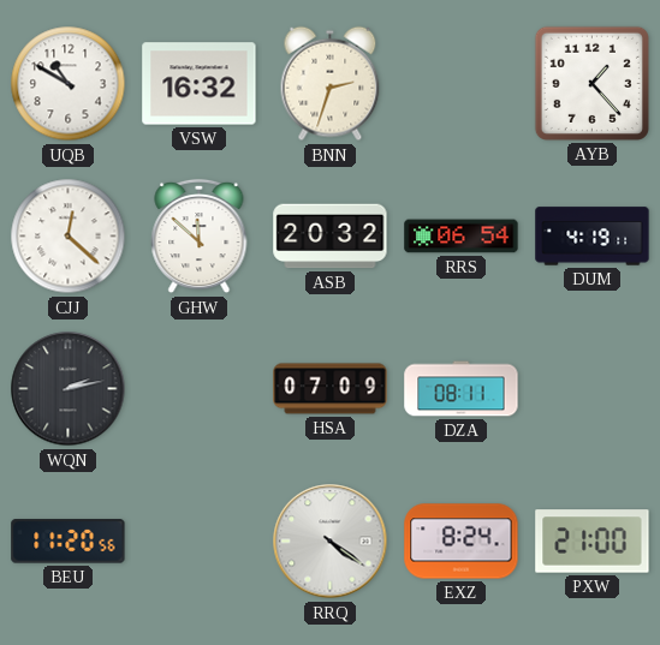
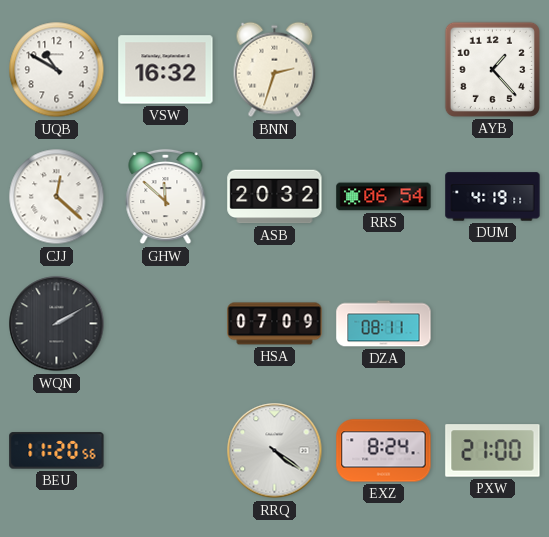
WQN: 2:13 -> 2:10
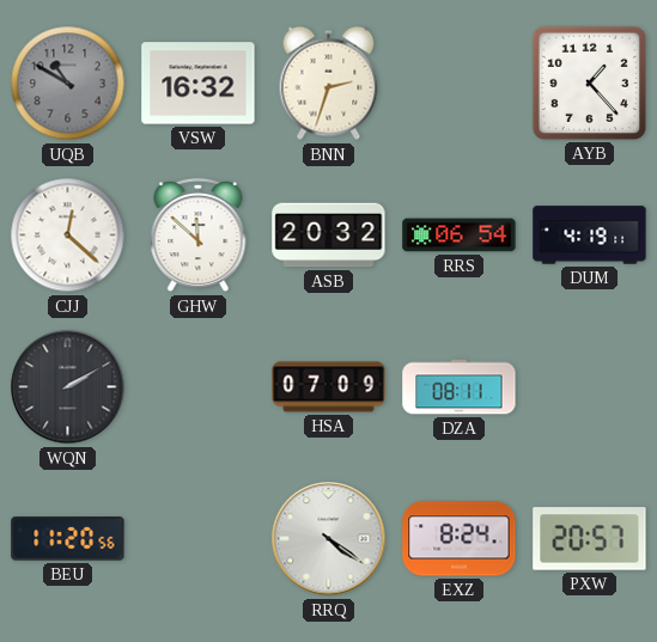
UQB dial: white -> grey
PXW: 21:00 -> 20:57
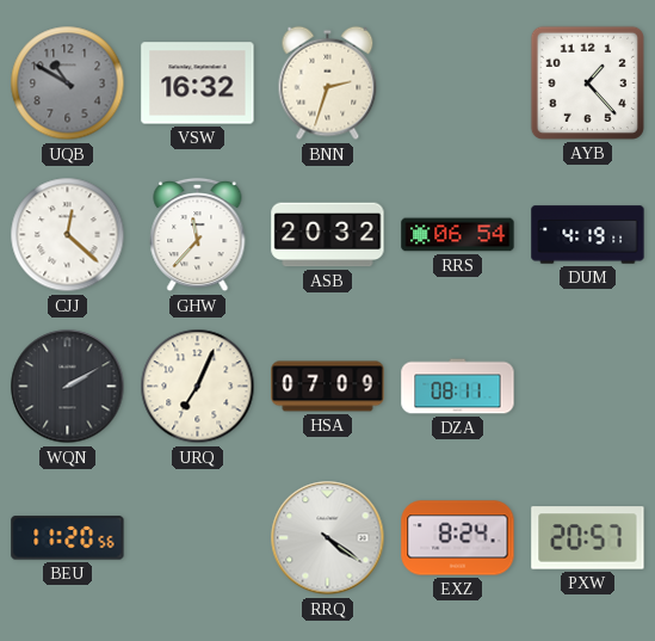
GHW: 11:52 -> 11:37
URQ: none -> 7:04
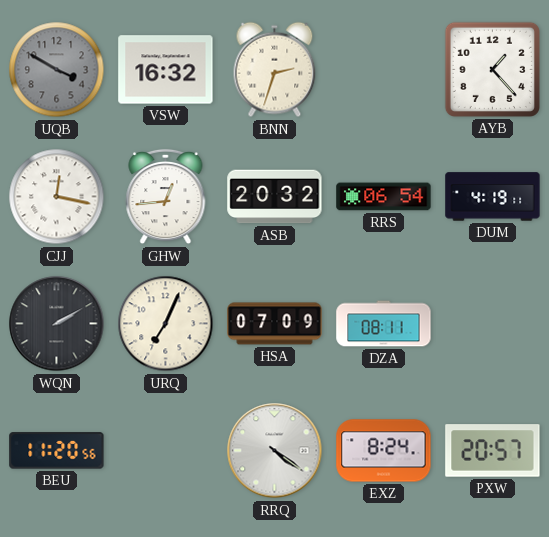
UQB: 10:50 -> 3:50
CJJ: 12:22 -> 12:17
GHW: 11:37 -> 12:44
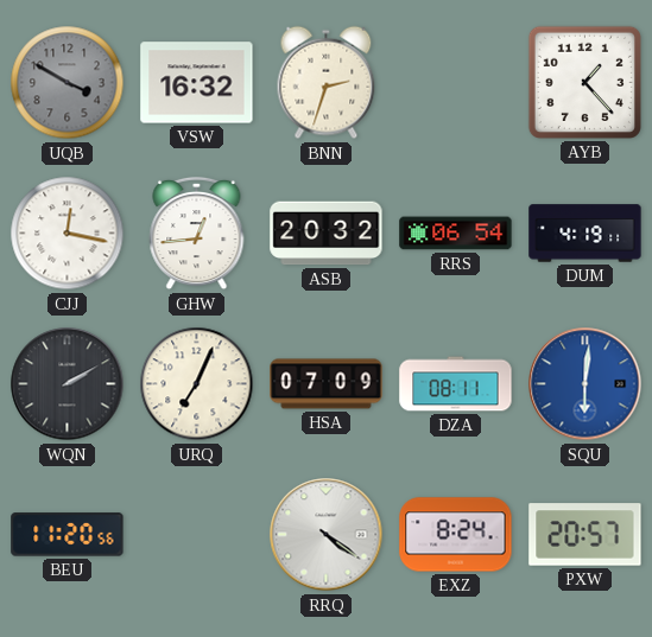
SQU: none -> 6:01
